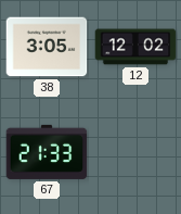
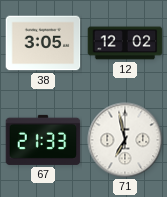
71: none -> 6:58
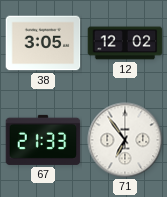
71: 6:58 -> 6:54
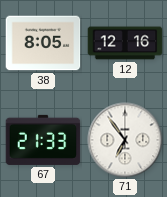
38: 3:05 -> 8:05
12: 12:02 -> 12:16
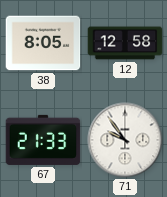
12: 12:16 -> 12:58
71: 6:54 -> 9:54
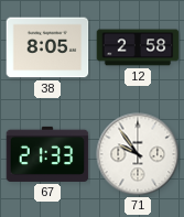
12: 12:58 -> 2:58
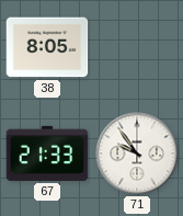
12: 2:58 -> none
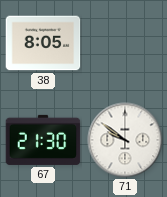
67: 21:33 -> 21:30
71: 9:54 -> 9:51
